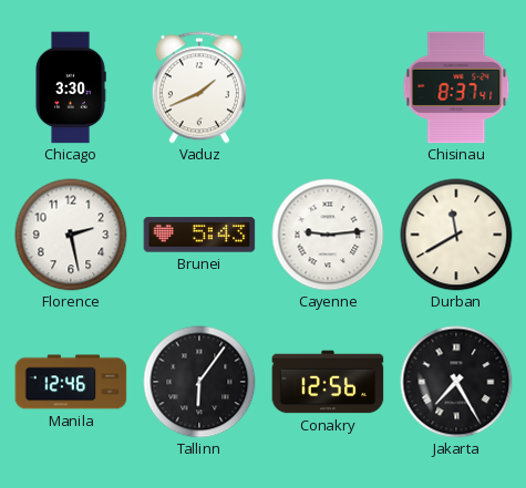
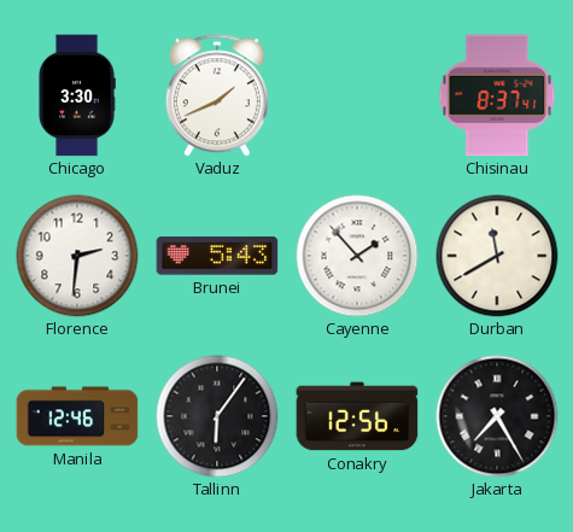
Florence: 2:28 -> 2:31
Cayenne: 9:14 -> 1:53
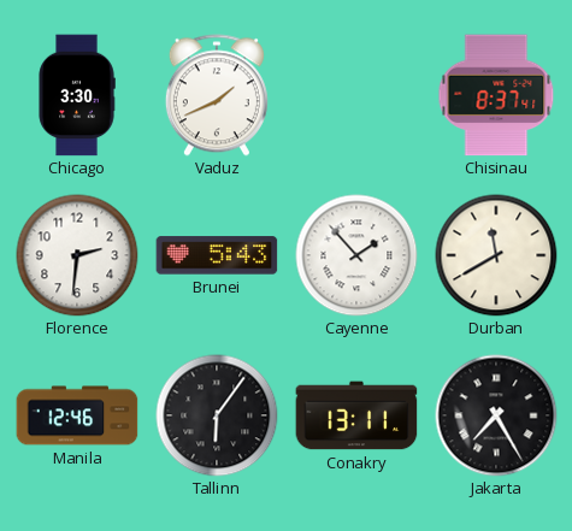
Conakry: 12:56 -> 13:11
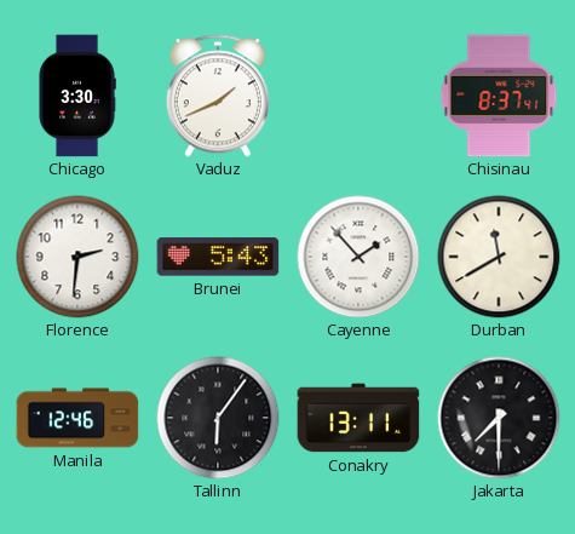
Jakarta: 7:25 -> 7:30
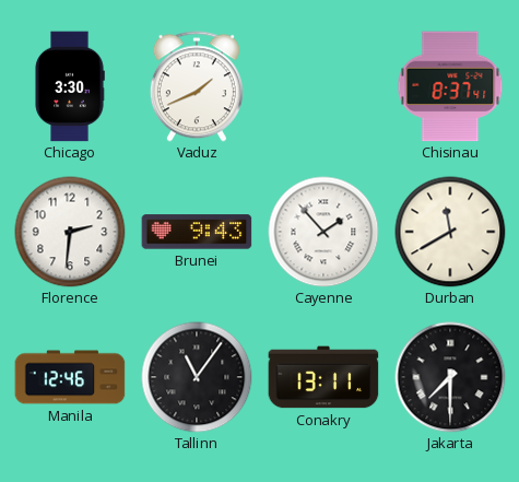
Brunei: 5:43 -> 9:43
Tallinn: 6:06 -> 11:06
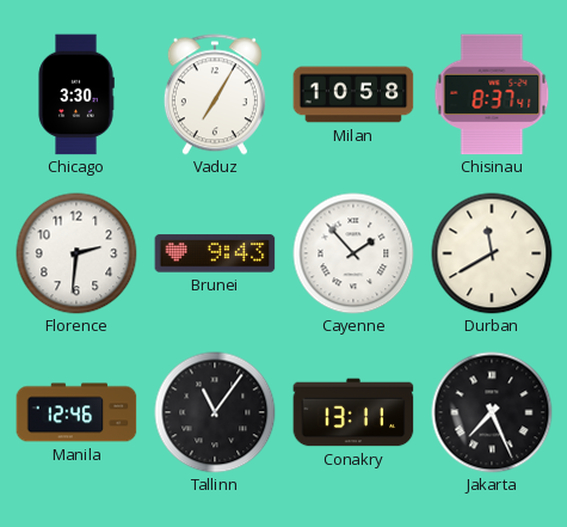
Vaduz: 1:41 -> 7:05
Milan: none -> 10:58
Jakarta: 7:30 -> 7:26
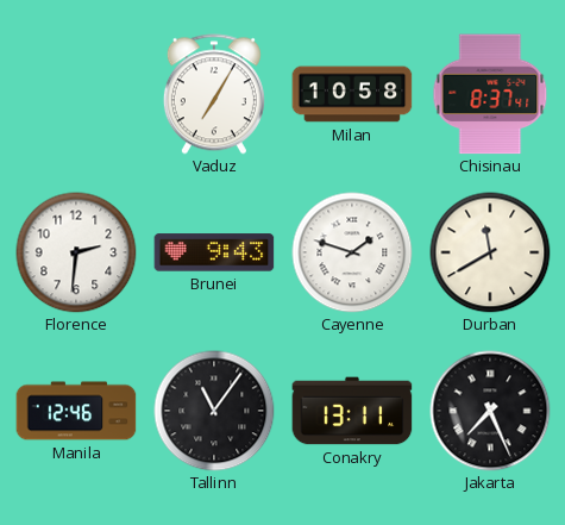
Chicago: 3:30 -> none
Cayenne: 1:53 -> 1:48
